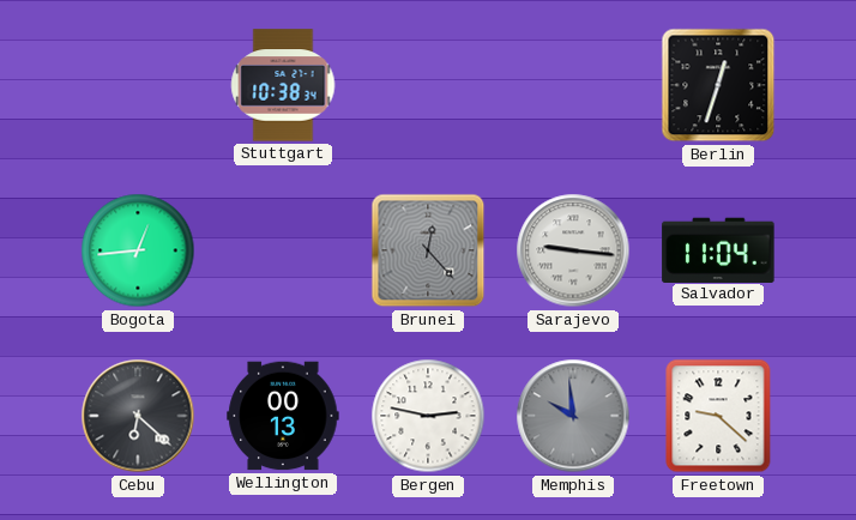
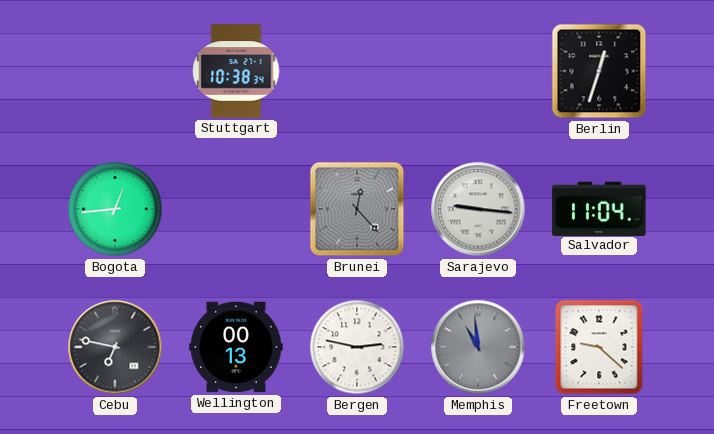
Cebu: 6:22 -> 6:47
Memphis: 9:59 -> 10:59
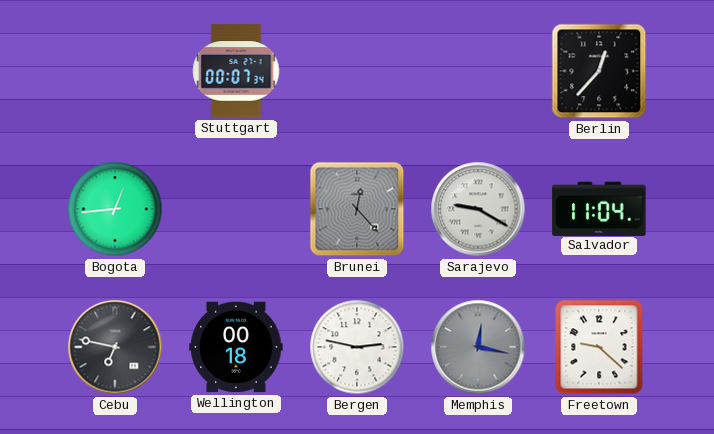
Stuttgart: 10:38 -> 00:07
Berlin: 12:33 -> 12:37
Sarajevo: 9:16 -> 9:20
Wellington: 00:13 -> 00:18
Memphis: 10:59 -> 12:17
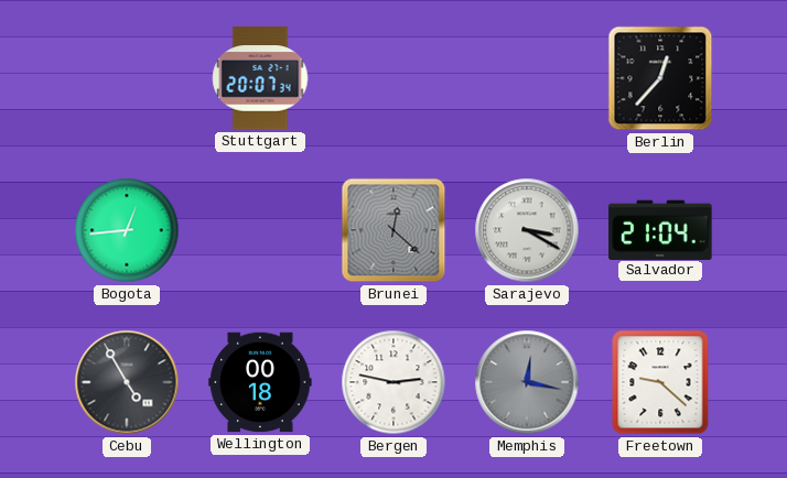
Stuttgart: 00:07 -> 20:07
Brunei: 12:23 -> 12:22
Sarajevo: 9:20 -> 3:20
Salvador: 11:04 -> 21:04
Cebu: 6:47 -> 4:55
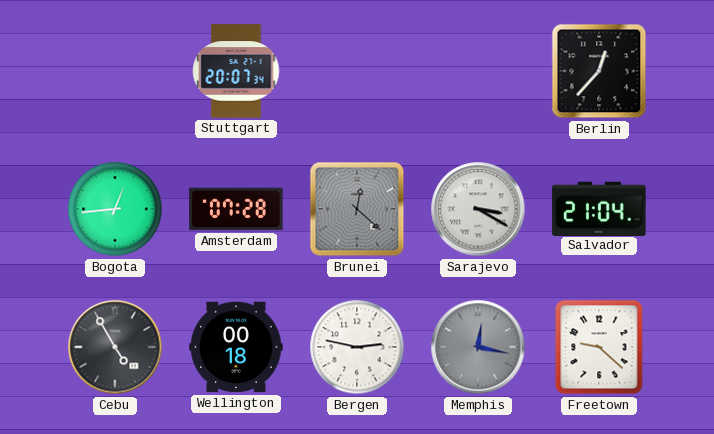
Amsterdam: none -> 07:28
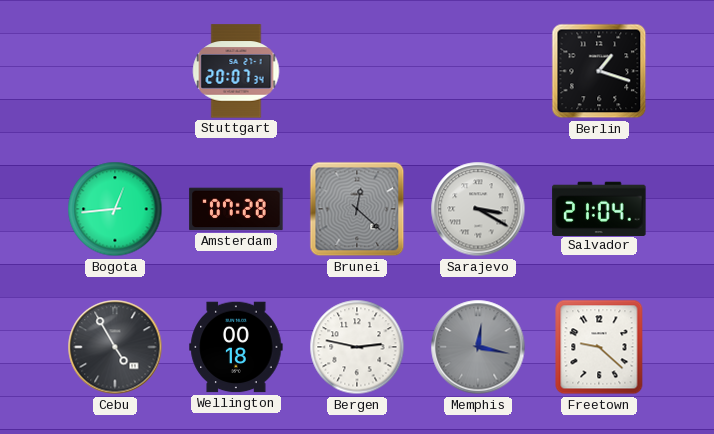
Berlin: 12:37 -> 1:18
